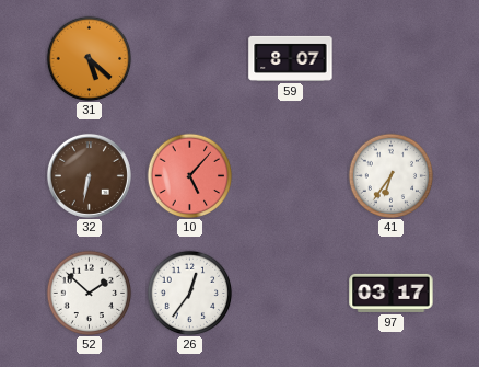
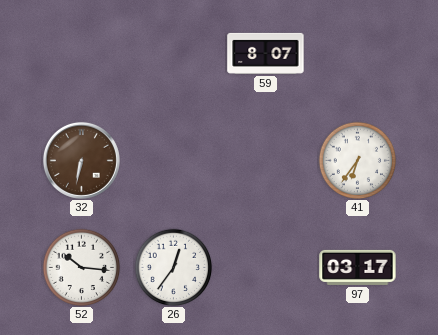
31: 5:22 -> none
10: 5:07 -> none
52: 1:52 -> 10:16
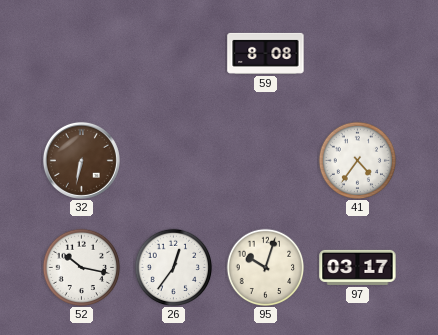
59: 8:07 -> 8:08
41: 6:36 -> 4:36
52: 10:16 -> 10:17
95: none -> 10:03
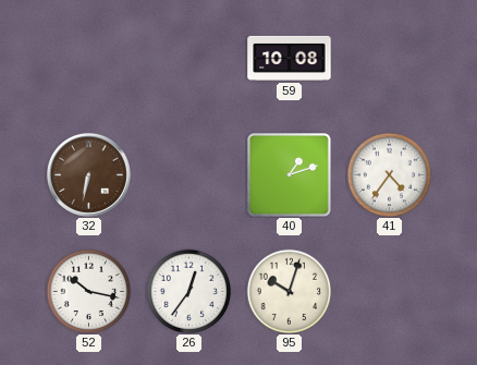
59: 8:08 -> 10:08
40: none -> 1:12
97: 03:17 -> none
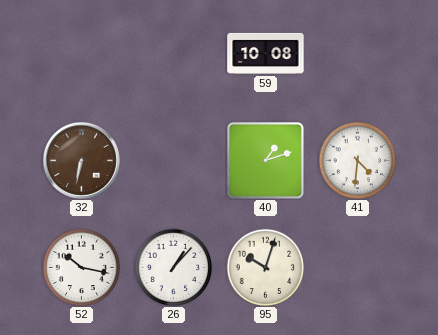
41: 4:36 -> 4:31
26: 12:36 -> 1:07
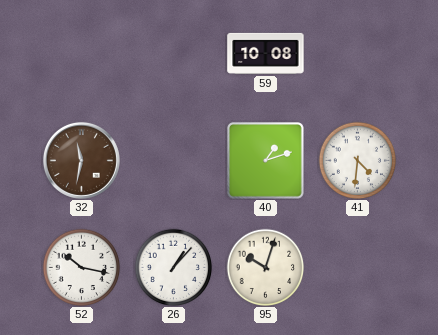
32: 6:32 -> 11:32
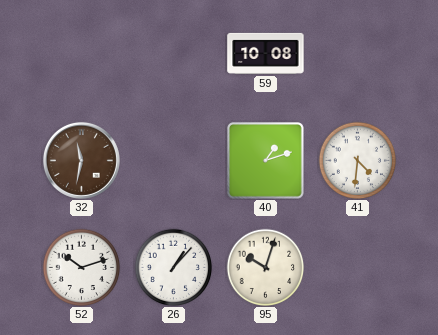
52: 10:17 -> 10:12
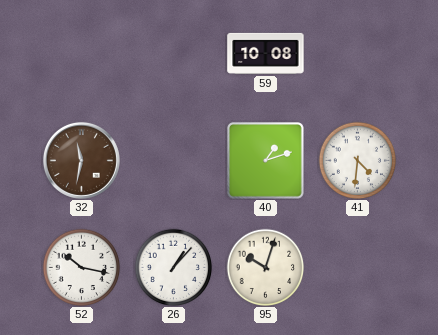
52: 10:12 -> 10:17
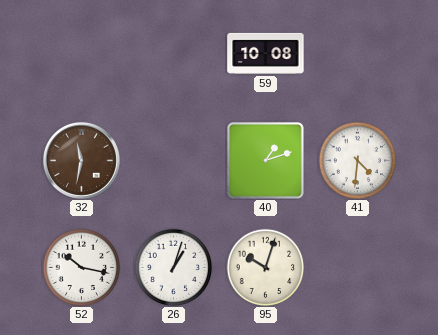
26: 1:07 -> 1:03
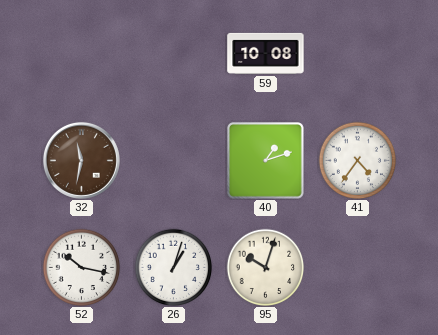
41: 4:31 -> 4:36
